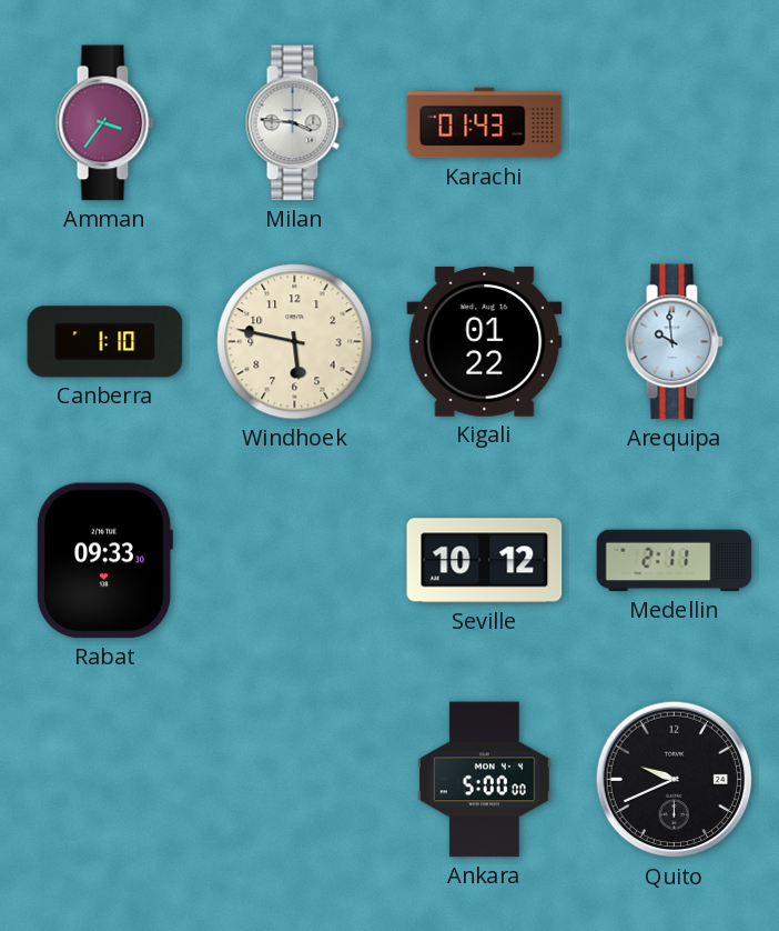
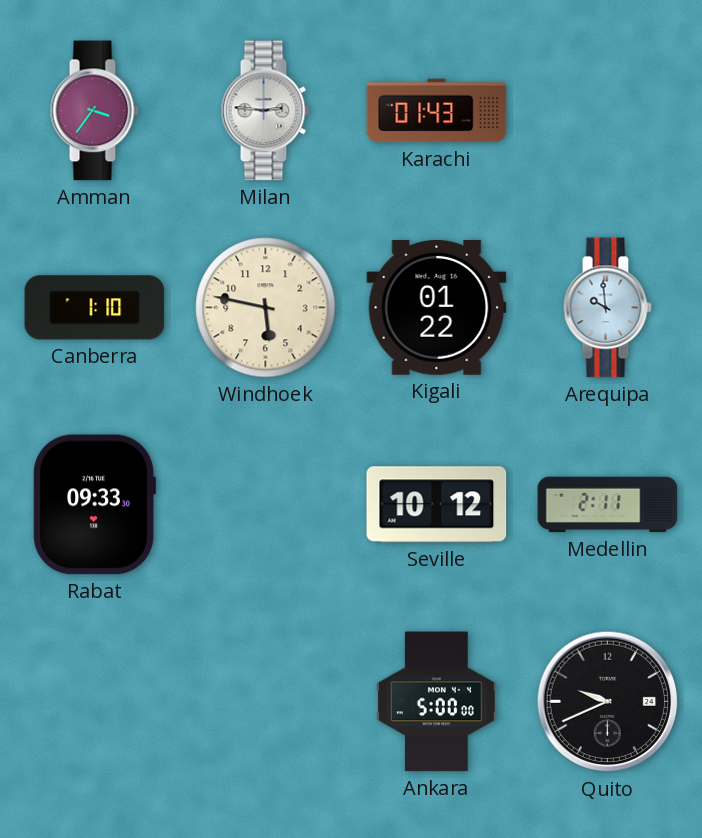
Milan: 3:46 -> 2:46
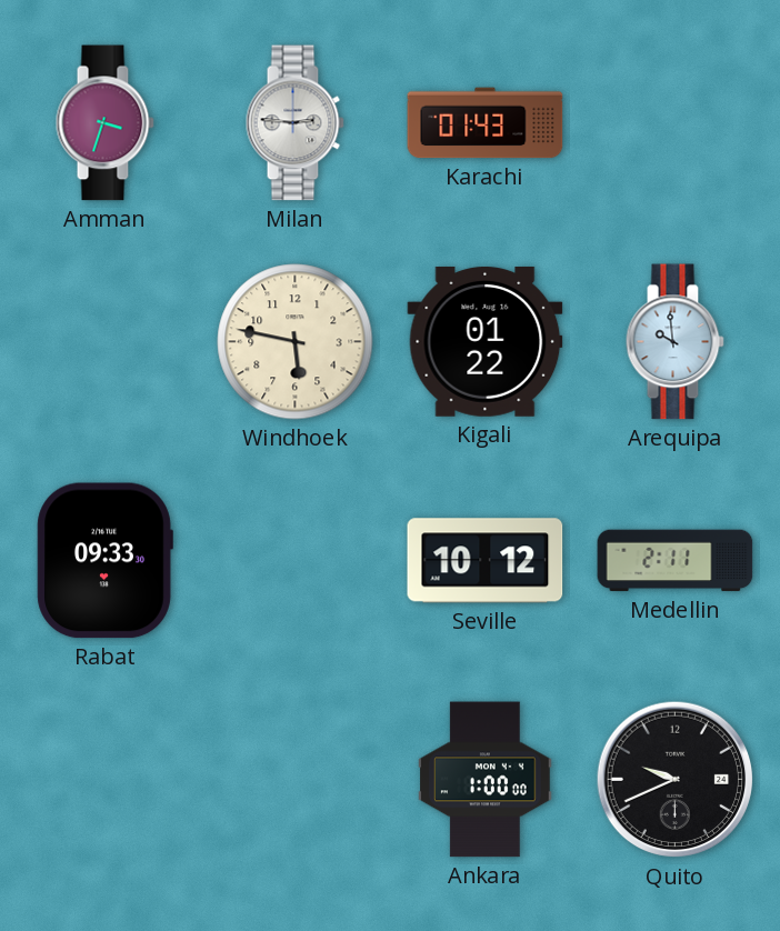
Amman: 3:36 -> 3:33
Canberra: 1:10 -> none
Ankara: 5:00 -> 1:00
